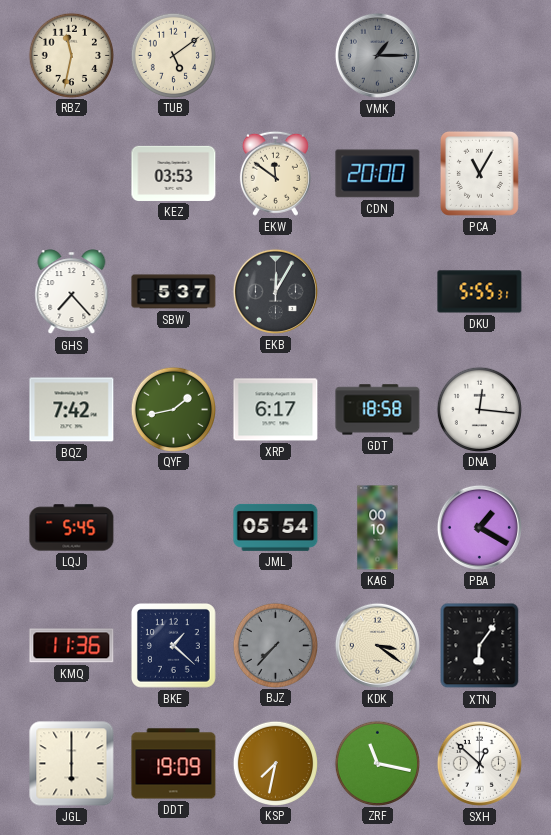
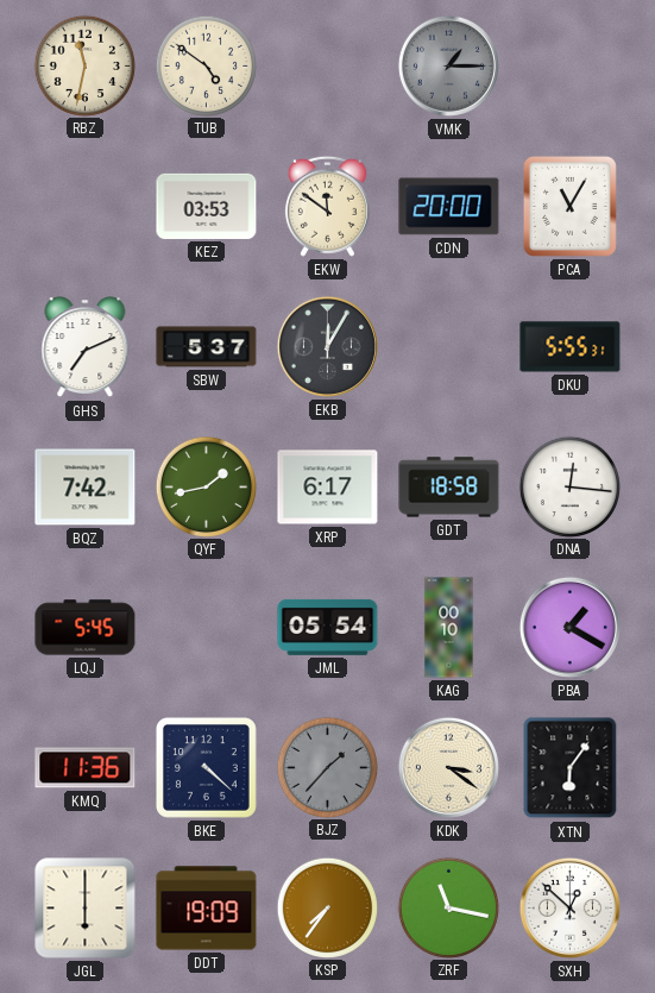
TUB: 5:09 -> 4:51
GHS: 7:23 -> 7:11
BKE: 1:22 -> 4:22
BJZ: 7:37 -> 1:37
KSP: 7:32 -> 7:36
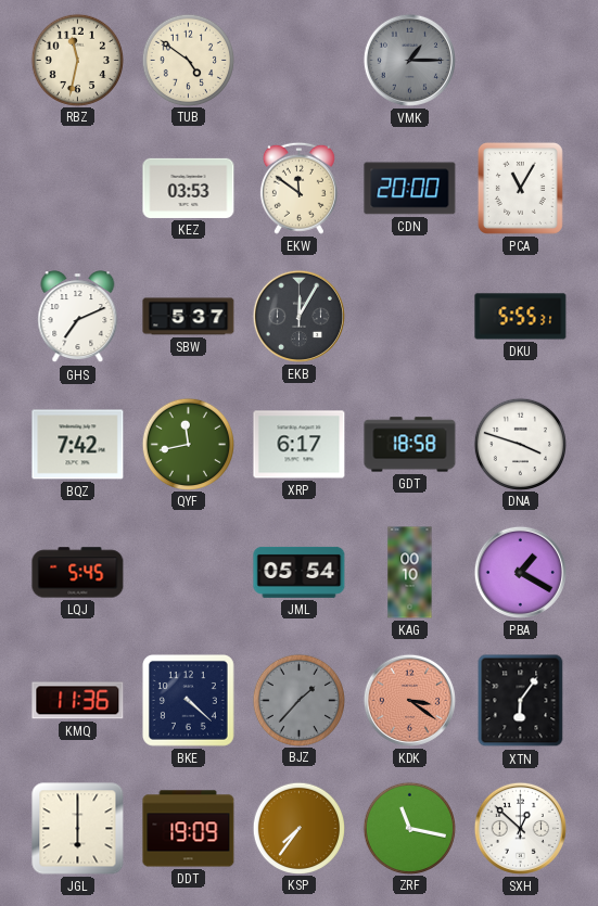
QYF: 1:43 -> 11:43
DNA: 12:16 -> 3:48
KDK dial: cream -> salmon
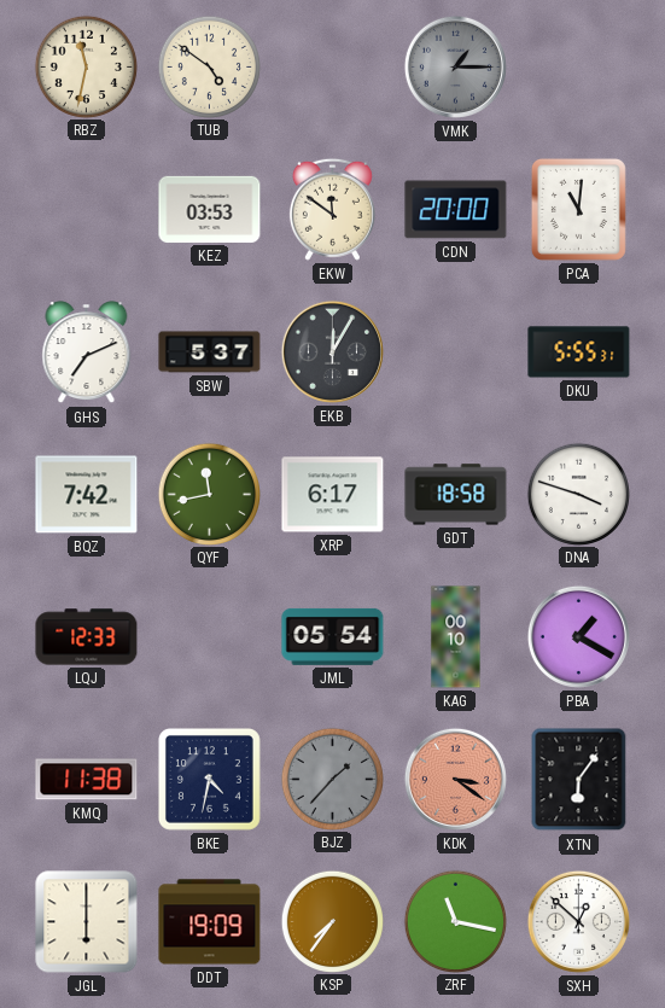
PCA: 11:05 -> 11:01
LQJ: 5:45 -> 12:33
KMQ: 11:36 -> 11:38
BKE: 4:22 -> 4:32
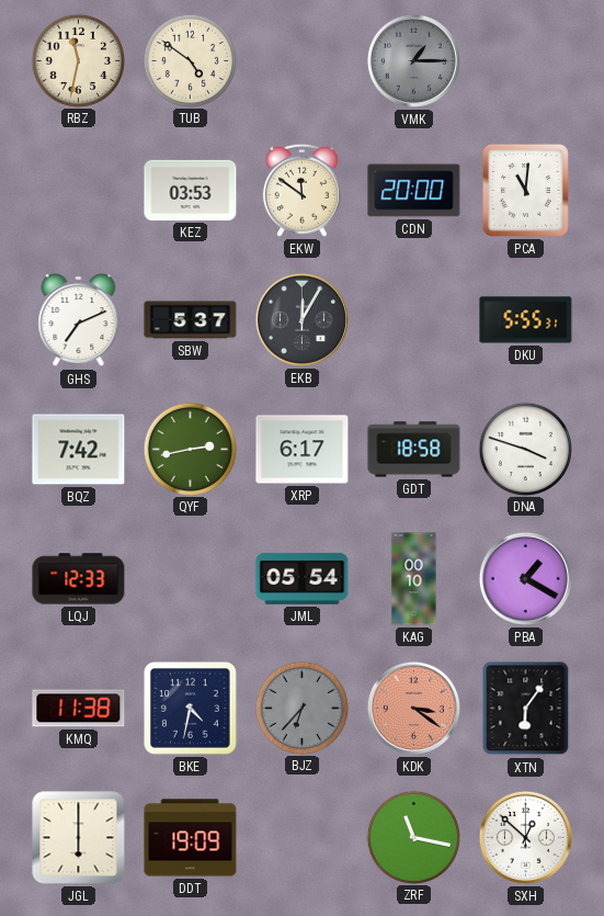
QYF: 11:43 -> 2:43
BJZ: 1:37 -> 6:37
KSP: 7:36 -> none
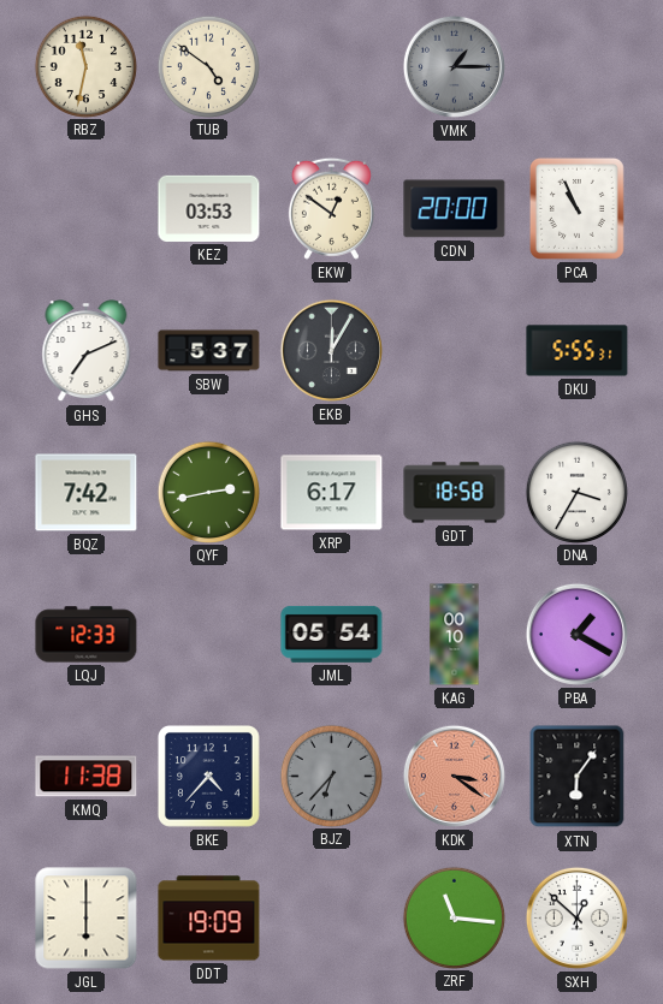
EKW: 11:51 -> 12:51
PCA: 11:01 -> 10:56
DNA: 3:48 -> 3:35
BKE: 4:32 -> 4:37
ZRF: 11:17 -> 11:16
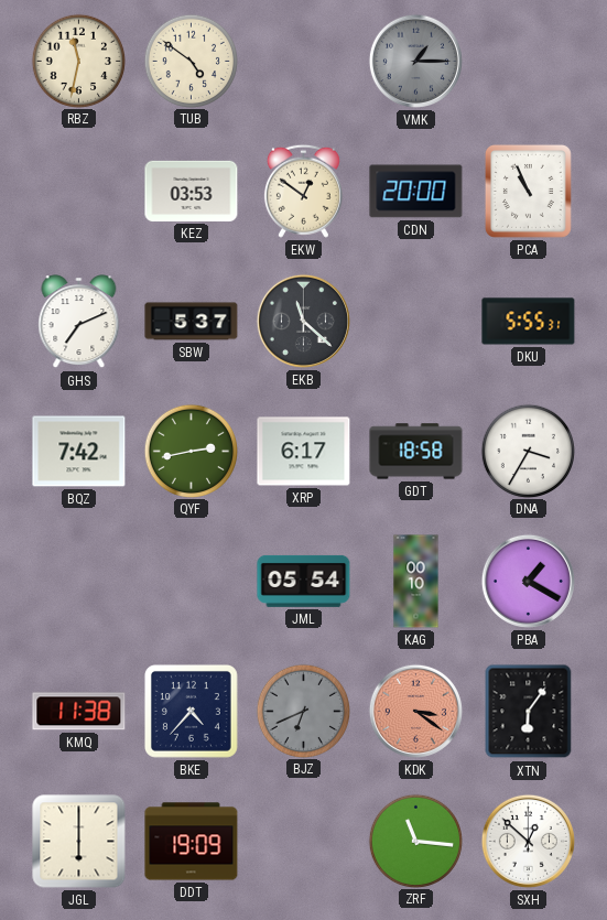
EKB: 12:05 -> 11:22
LQJ: 12:33 -> none
BJZ: 6:37 -> 6:41
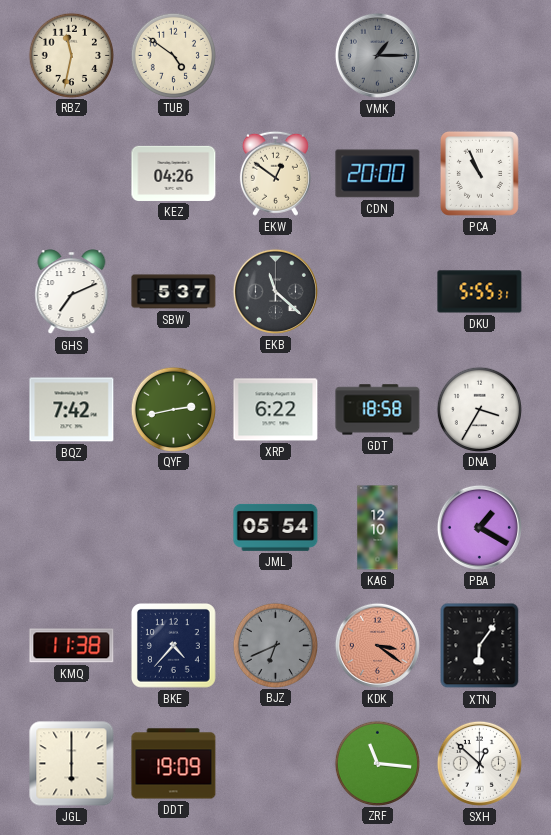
KEZ: 03:53 -> 04:26
XRP: 6:17 -> 6:22
KAG: 00:10 -> 12:10
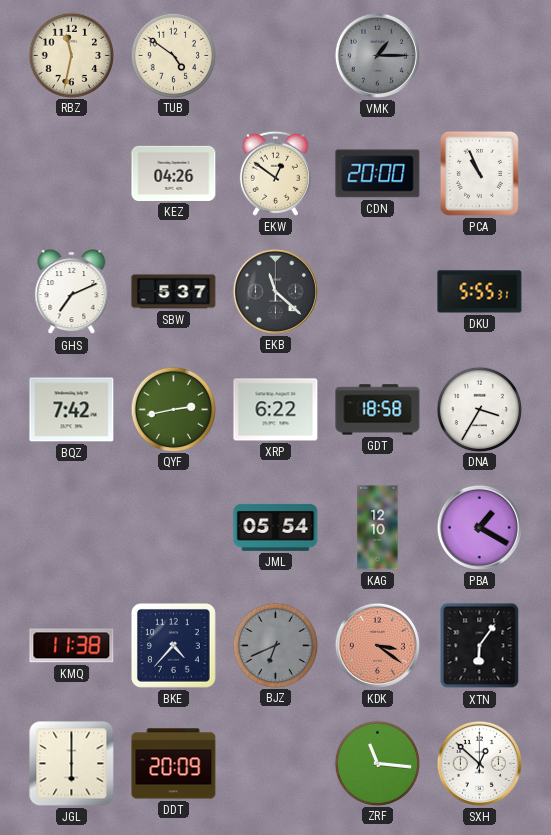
DDT: 19:09 -> 20:09
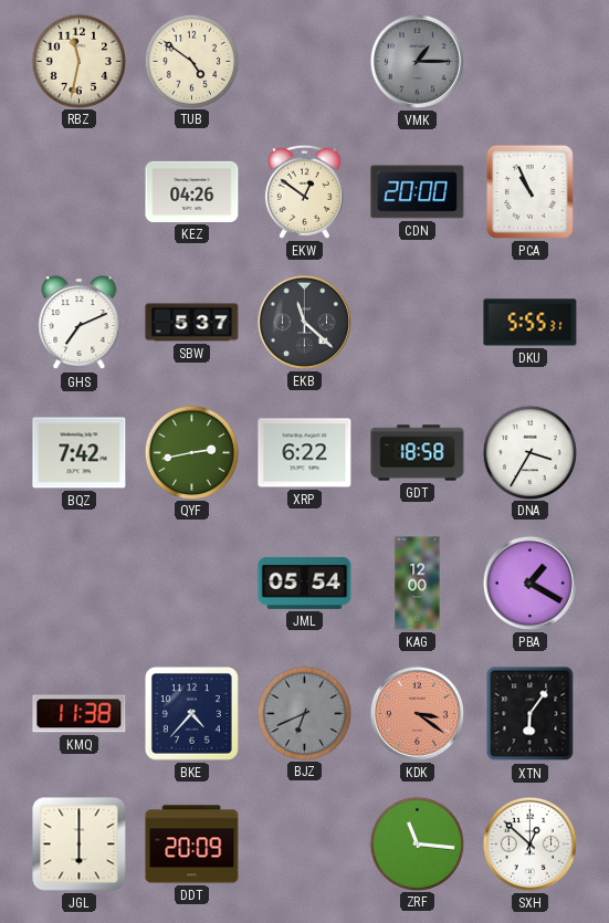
KAG: 12:10 -> 12:00
